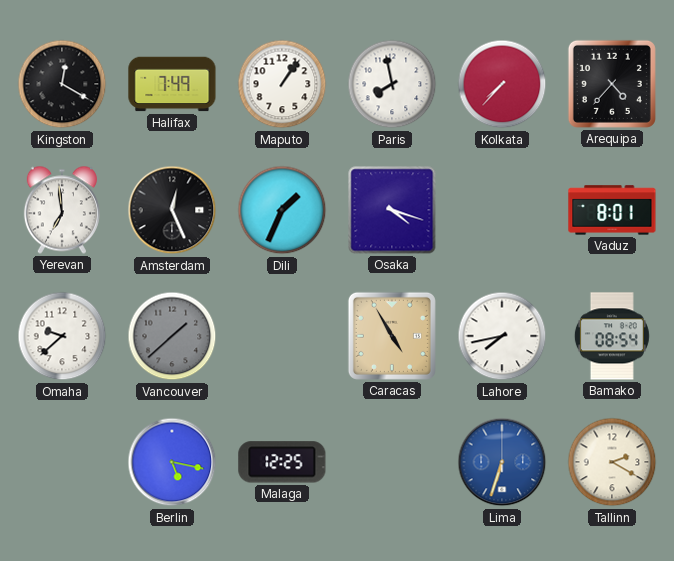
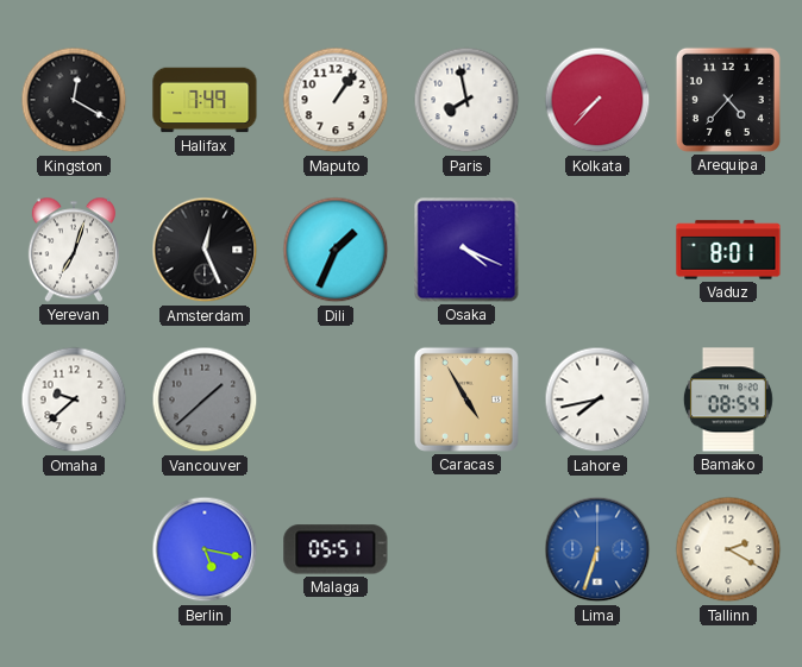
Yerevan: 6:59 -> 7:03
Osaka: 4:18 -> 4:19
Malaga: 12:25 -> 05:51
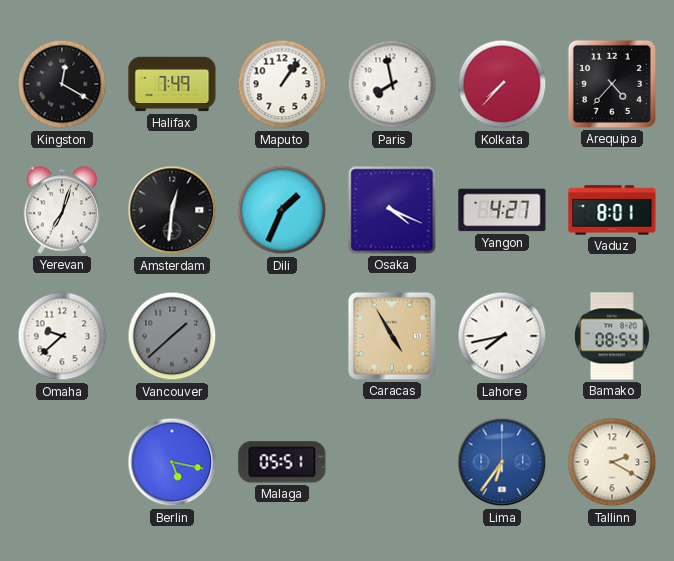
Amsterdam: 12:26 -> 12:31
Yangon: none -> 4:27
Lima: 6:33 -> 6:36
